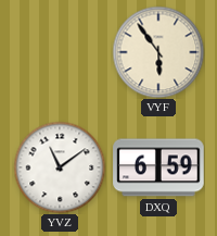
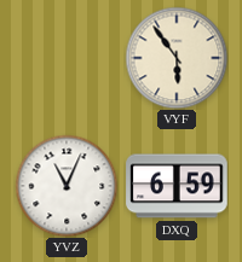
YVZ: 11:09 -> 11:04
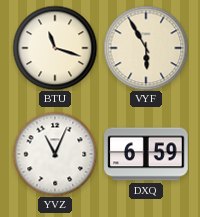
BTU: none -> 11:18
VYF: 5:54 -> 5:55
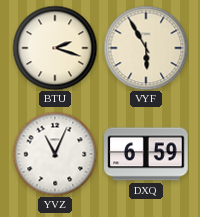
BTU: 11:18 -> 2:18
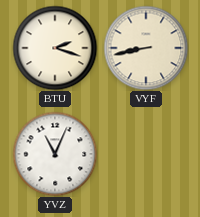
VYF: 5:55 -> 8:43
DXQ: 6:59 -> none
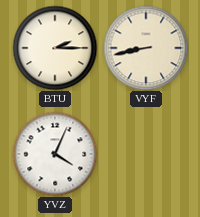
BTU: 2:18 -> 2:15
YVZ: 11:04 -> 4:04
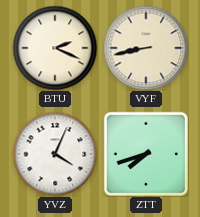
BTU: 2:15 -> 2:19
ZTT: none -> 7:42
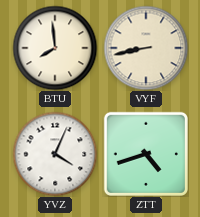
BTU: 2:19 -> 7:59
ZTT: 7:42 -> 4:42
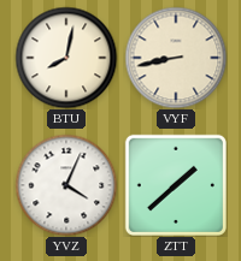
BTU: 7:59 -> 8:02
ZTT: 4:42 -> 1:38
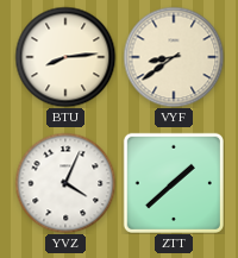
BTU: 8:02 -> 8:14
VYF: 8:43 -> 8:39
